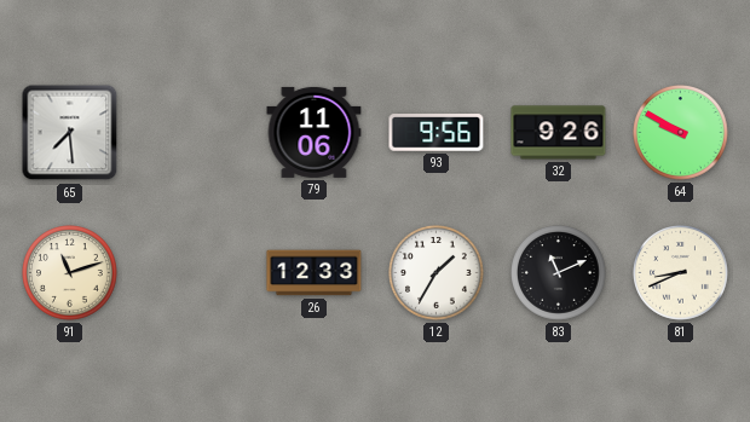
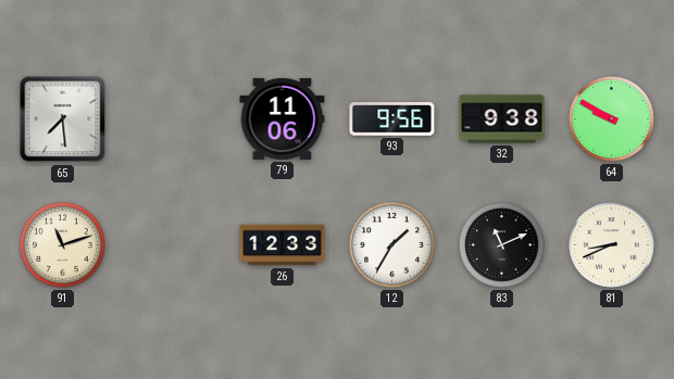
32: 9:26 -> 9:38
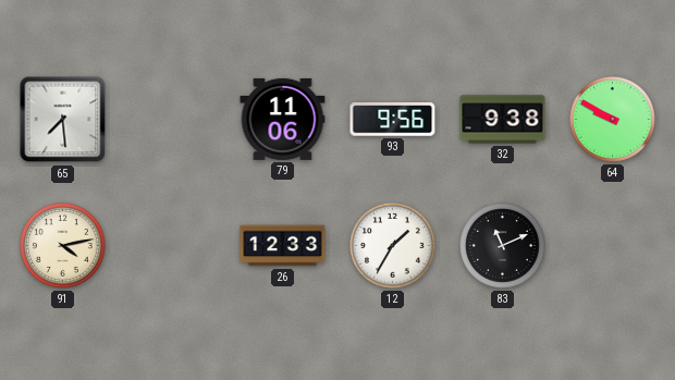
91: 11:12 -> 4:13
81: 8:41 -> none
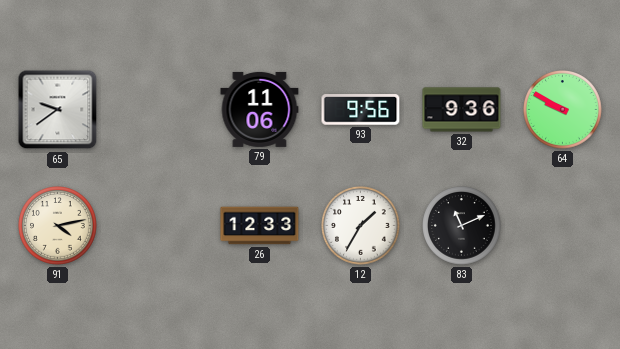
65: 7:29 -> 9:39
32: 9:38 -> 9:36
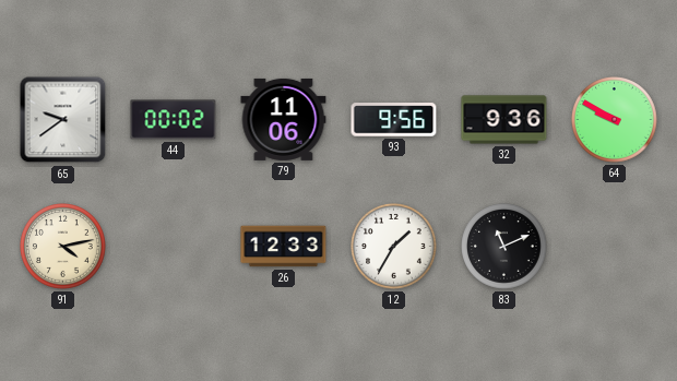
44: none -> 00:02
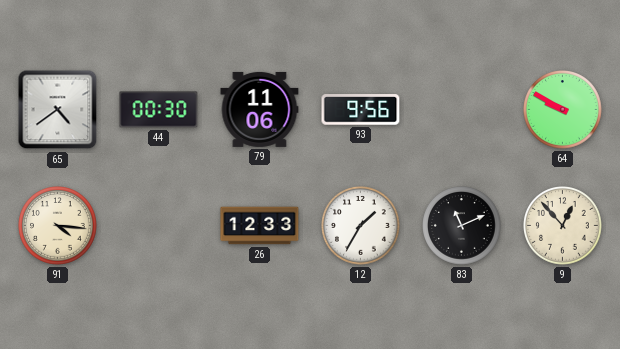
65: 9:39 -> 4:39
44: 00:02 -> 00:30
32: 9:36 -> none
91: 4:13 -> 4:16
9: none -> 12:53
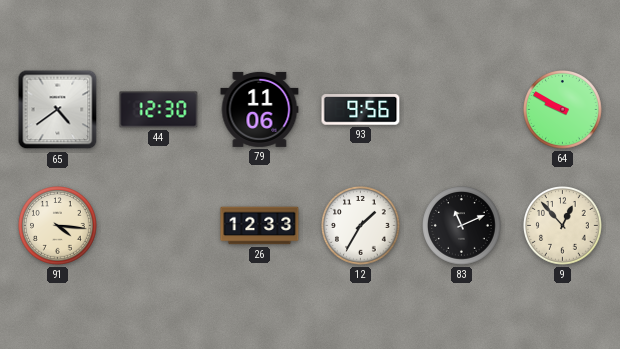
44: 00:30 -> 12:30
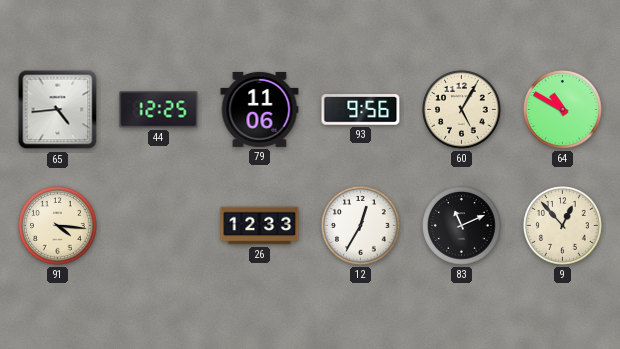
65: 4:39 -> 4:44
44: 12:30 -> 12:25
60: none -> 5:05
64: 9:50 -> 10:50
12: 1:35 -> 12:35
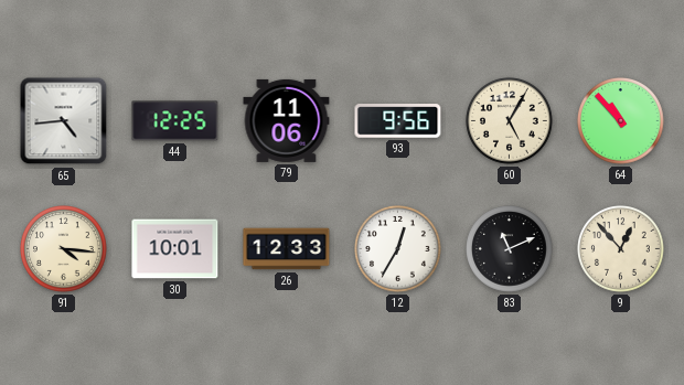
64: 10:50 -> 10:53
30: none -> 10:01
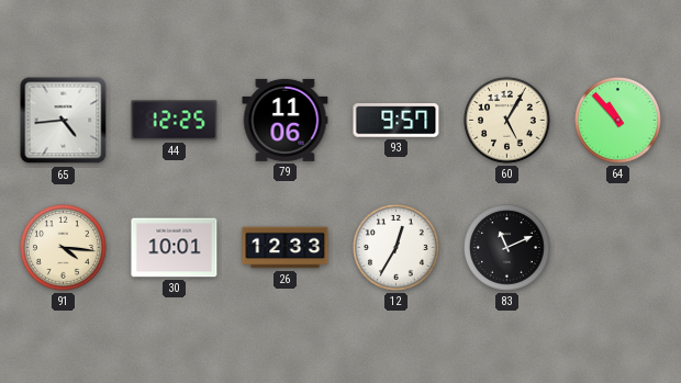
93: 9:56 -> 9:57
9: 12:53 -> none
